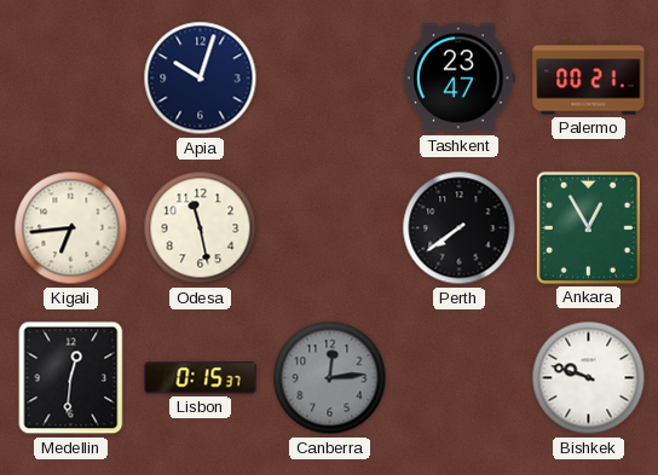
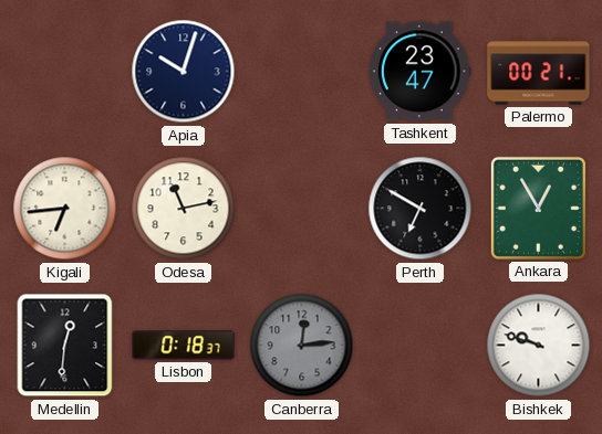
Odesa: 11:28 -> 11:13
Perth: 7:39 -> 6:50
Lisbon: 0:15 -> 0:18
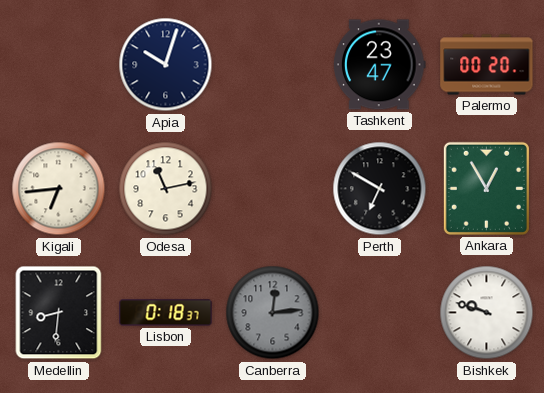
Palermo: 00:21 -> 00:20
Medellin: 12:31 -> 8:31
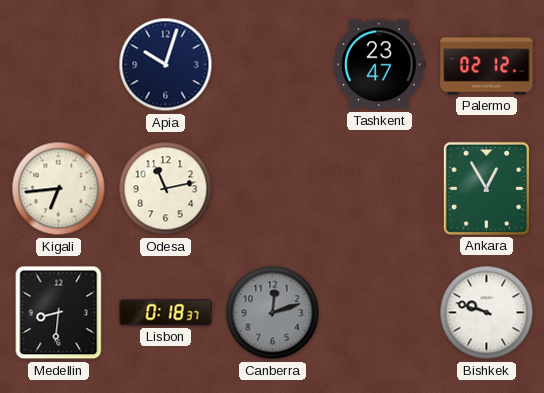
Palermo: 00:20 -> 02:12
Perth: 6:50 -> none
Canberra: 12:14 -> 12:12
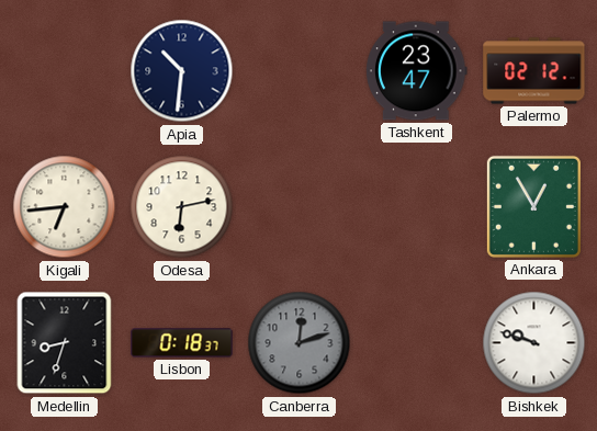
Apia: 10:03 -> 10:31
Odesa: 11:13 -> 6:13
Medellin: 8:31 -> 8:33
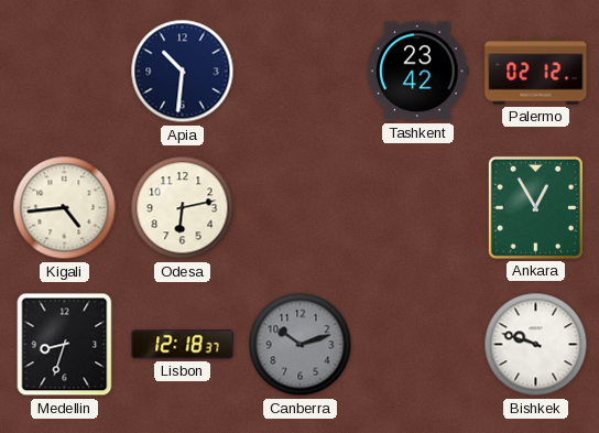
Tashkent: 23:47 -> 23:42
Kigali: 6:44 -> 4:44
Lisbon: 0:18 -> 12:18
Canberra: 12:12 -> 10:12
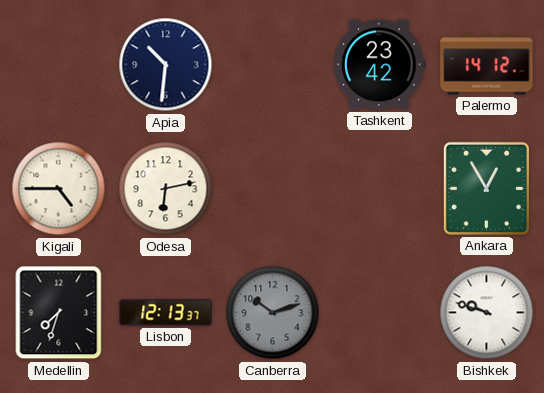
Palermo: 02:12 -> 14:12
Kigali: 4:44 -> 4:45
Medellin: 8:33 -> 7:33
Lisbon: 12:18 -> 12:13
